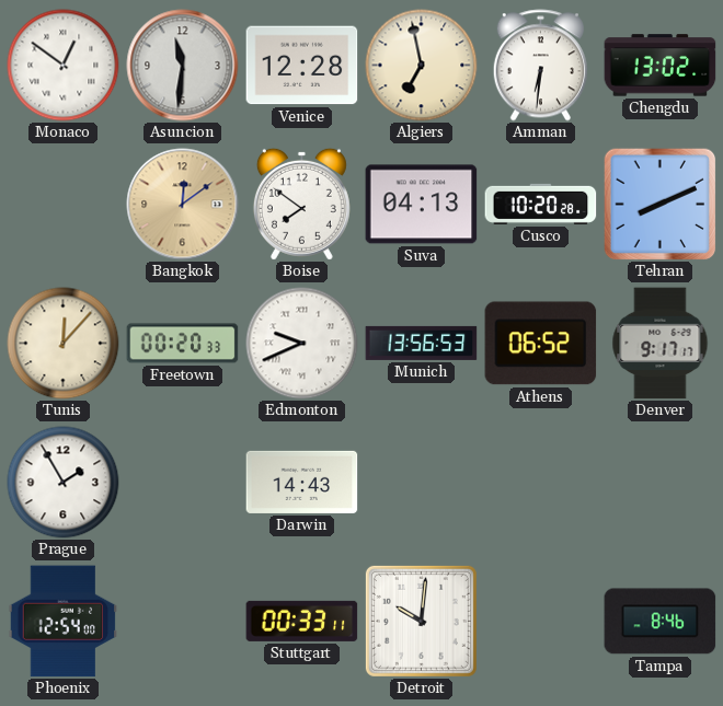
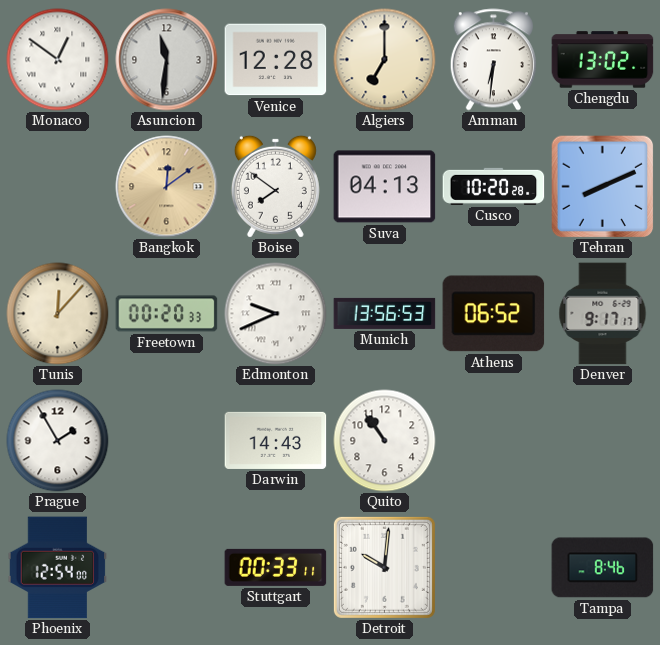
Algiers: 6:58 -> 7:00
Quito: none -> 10:54
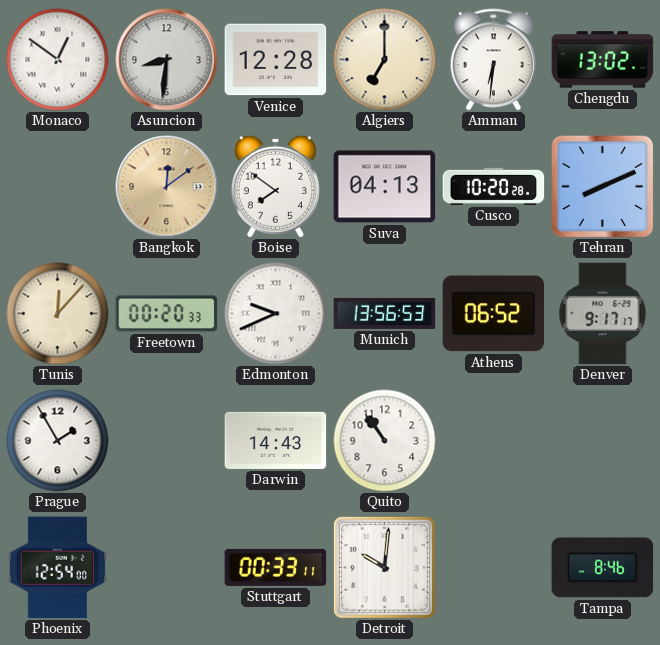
Asuncion: 11:31 -> 8:31
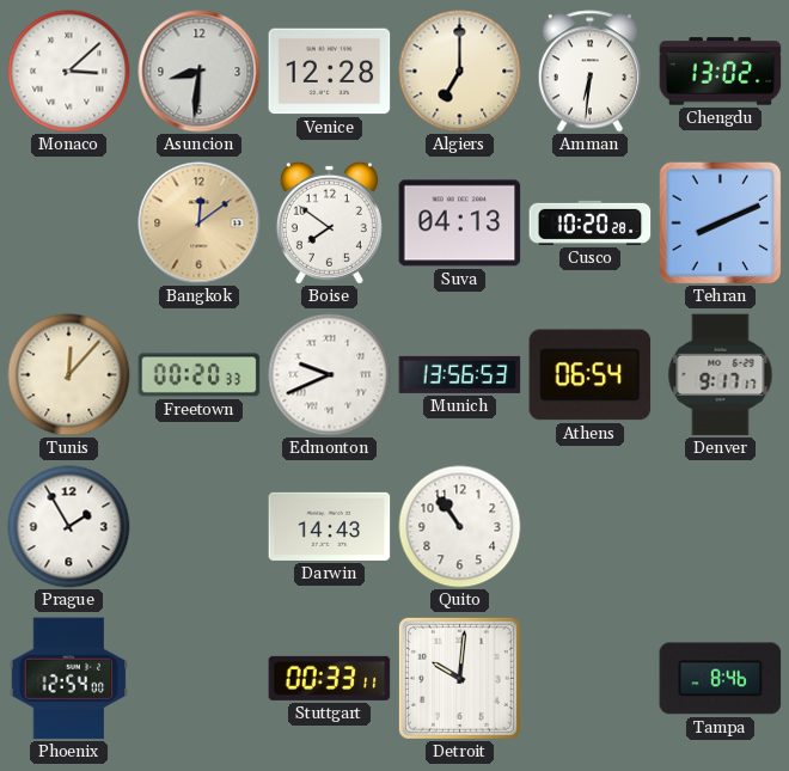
Monaco: 12:51 -> 3:08
Athens: 06:52 -> 06:54
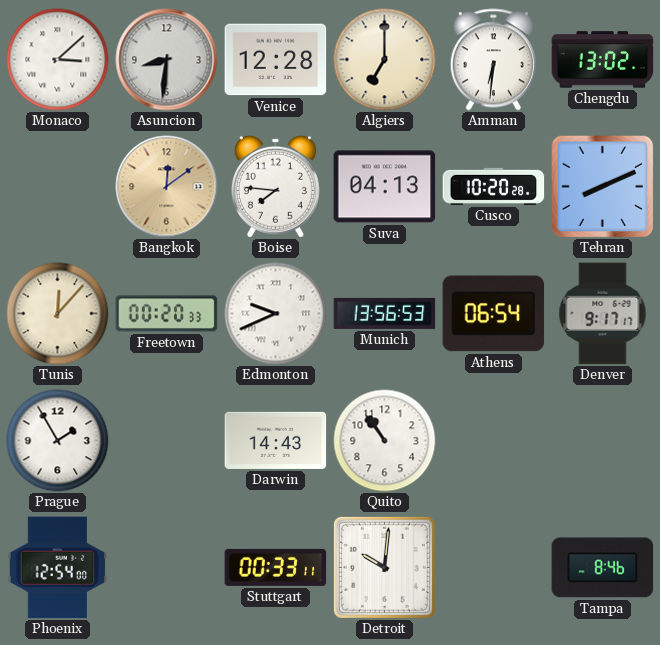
Boise: 7:51 -> 7:46
